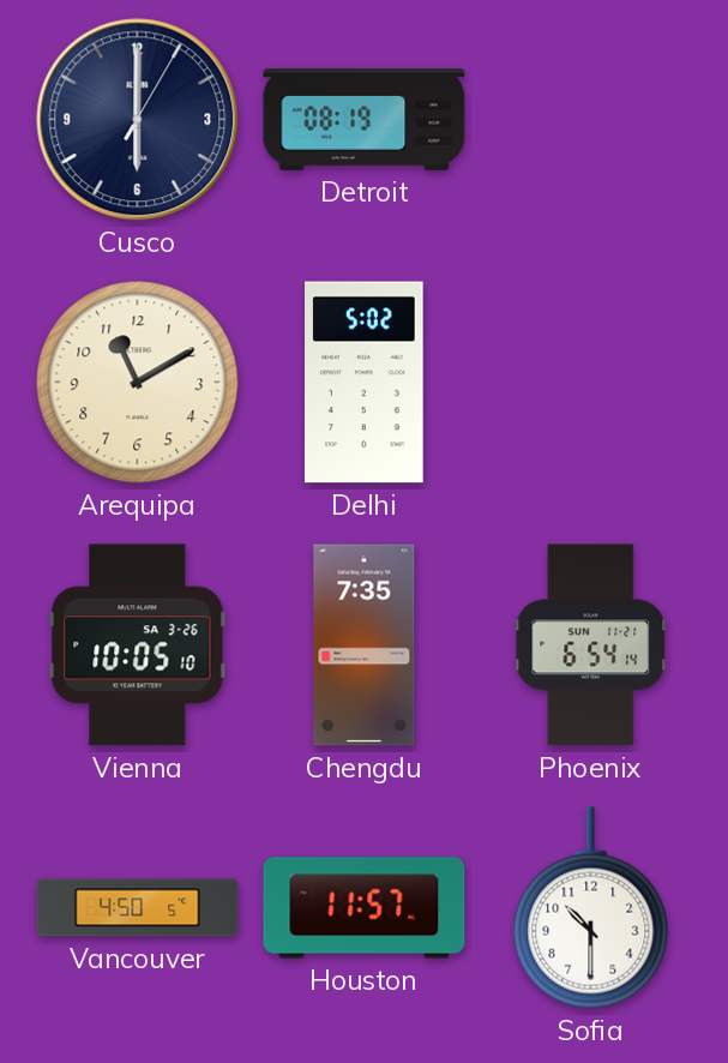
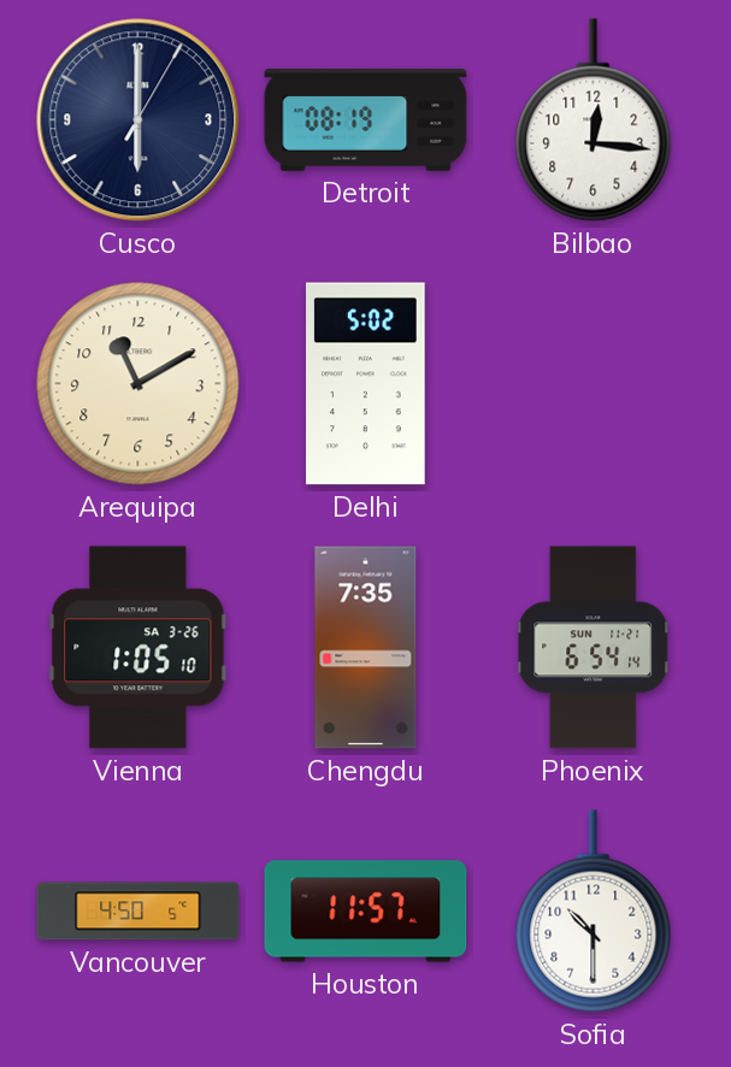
Bilbao: none -> 12:16
Vienna: 10:05 -> 1:05
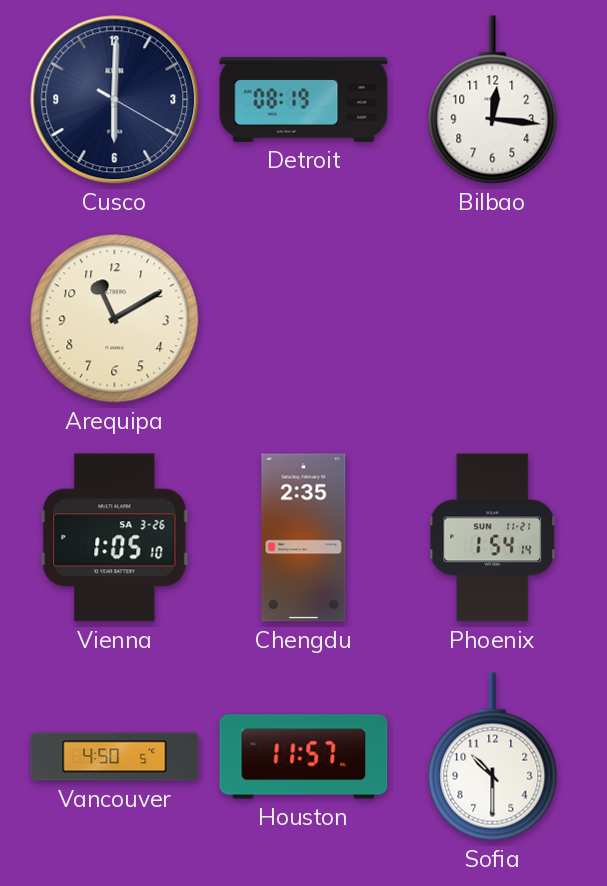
Cusco: 6:00:05 -> 6:00:20
Delhi: 5:02 -> none
Chengdu: 7:35 -> 2:35
Phoenix: 6:54 -> 1:54
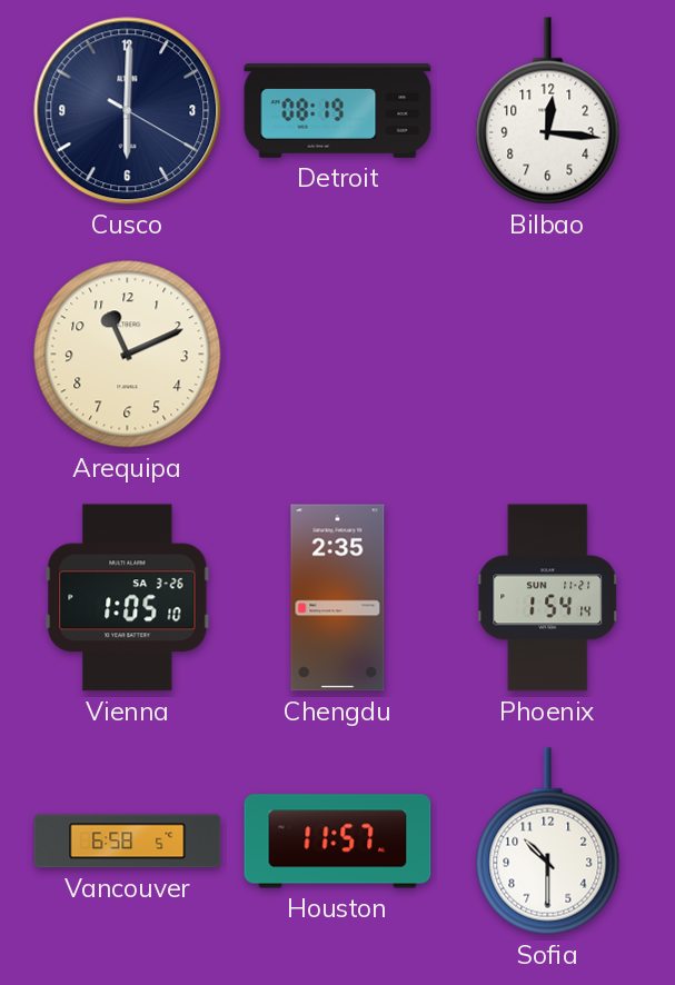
Arequipa: 11:10 -> 11:11
Vancouver: 4:50 -> 6:58
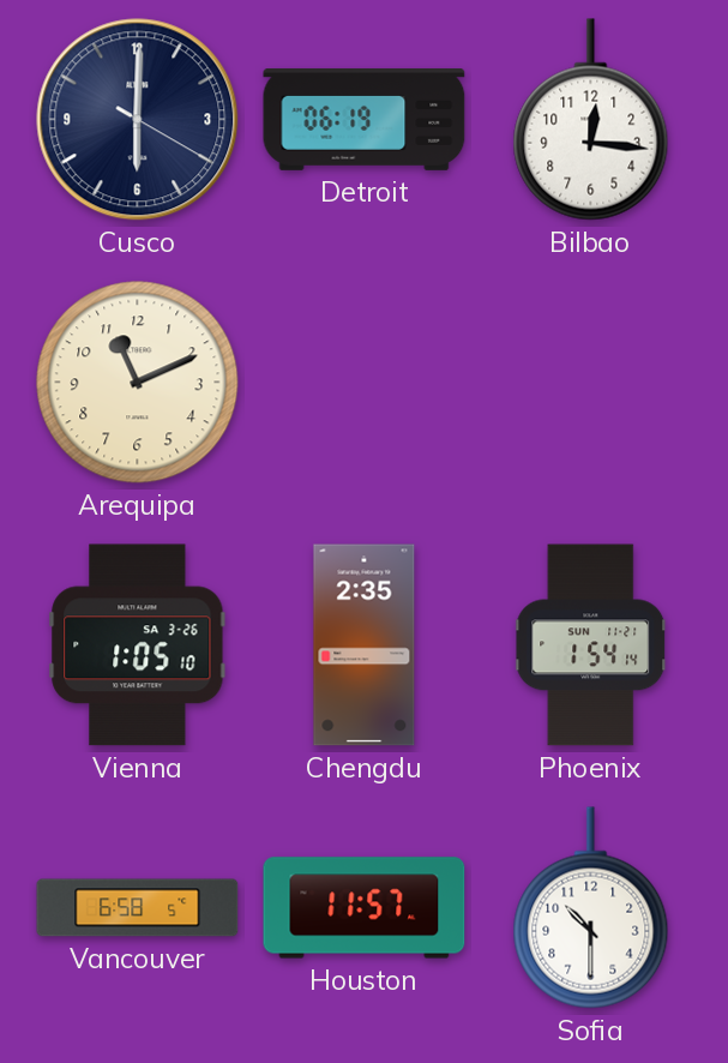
Detroit: 08:19 -> 06:19
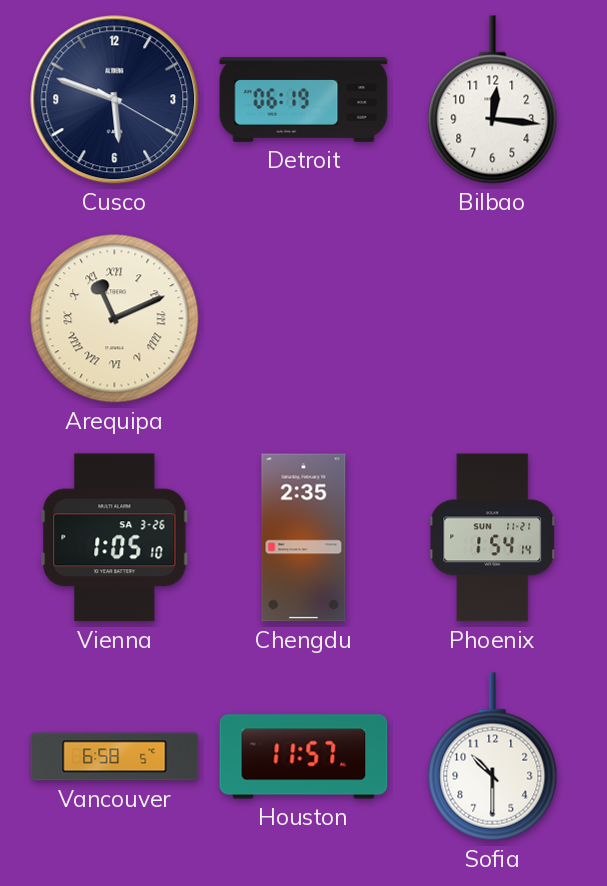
Cusco: 6:00 -> 5:48
Arequipa numerals: Arabic -> Roman
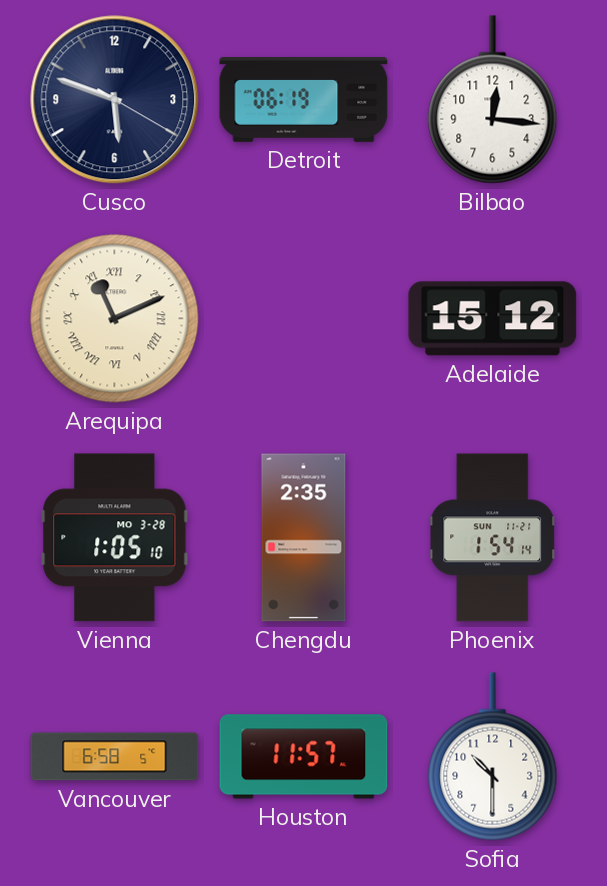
Adelaide: none -> 15:12
Vienna date: SA 3-26 -> MO 3-28
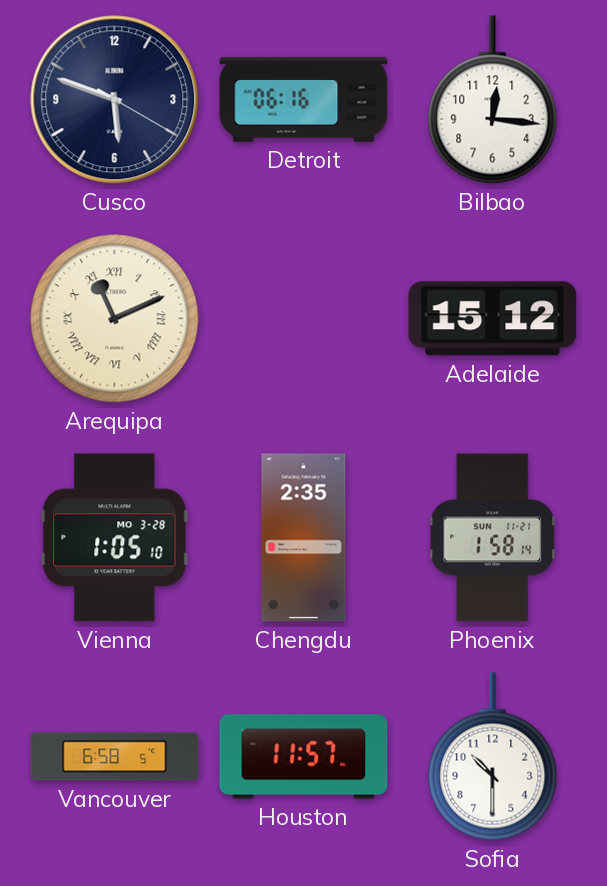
Detroit: 06:19 -> 06:16
Phoenix: 1:54 -> 1:58
